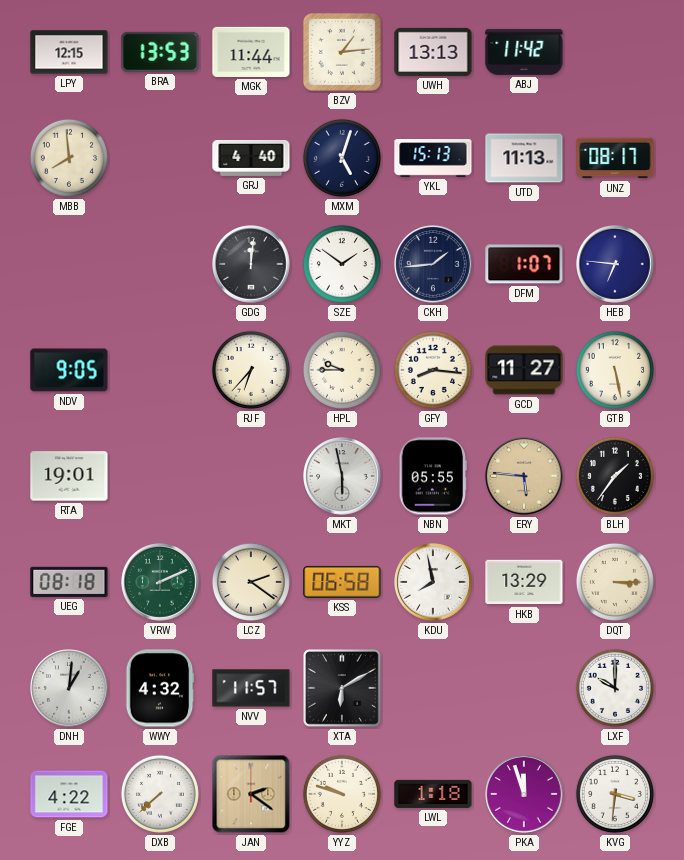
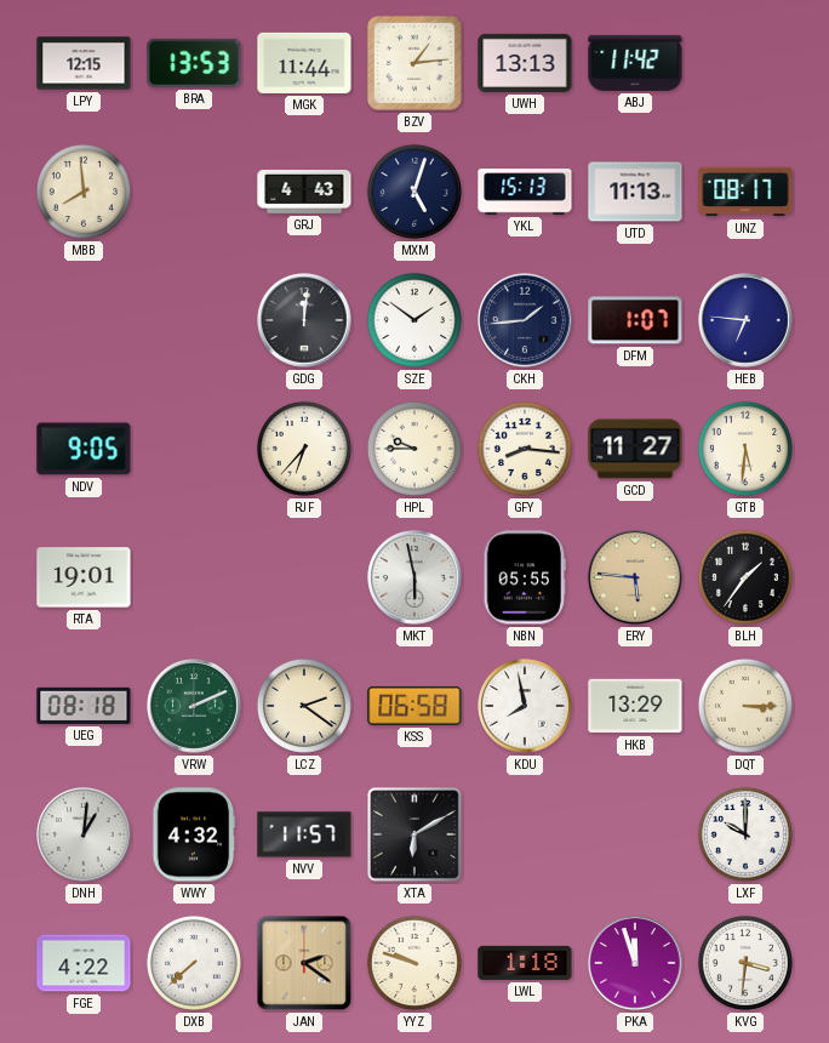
GRJ: 4:40 -> 4:43
GTB: 5:28 -> 5:31
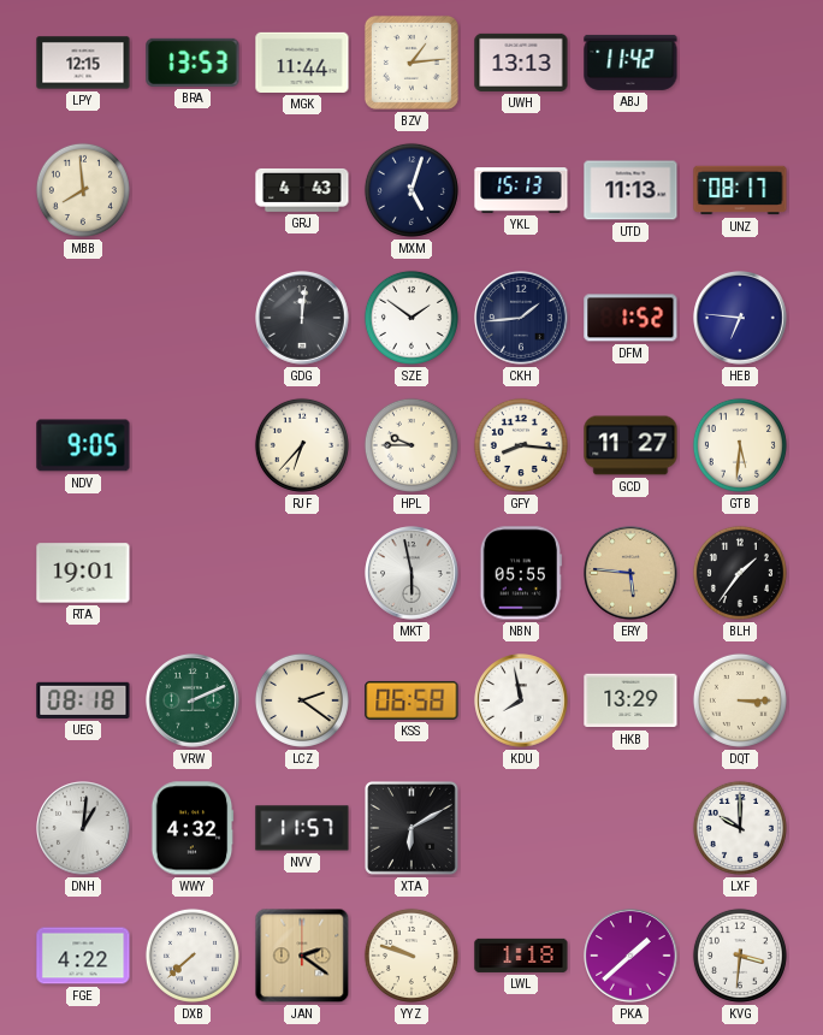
DFM: 1:07 -> 1:52
PKA: 11:57 -> 1:38
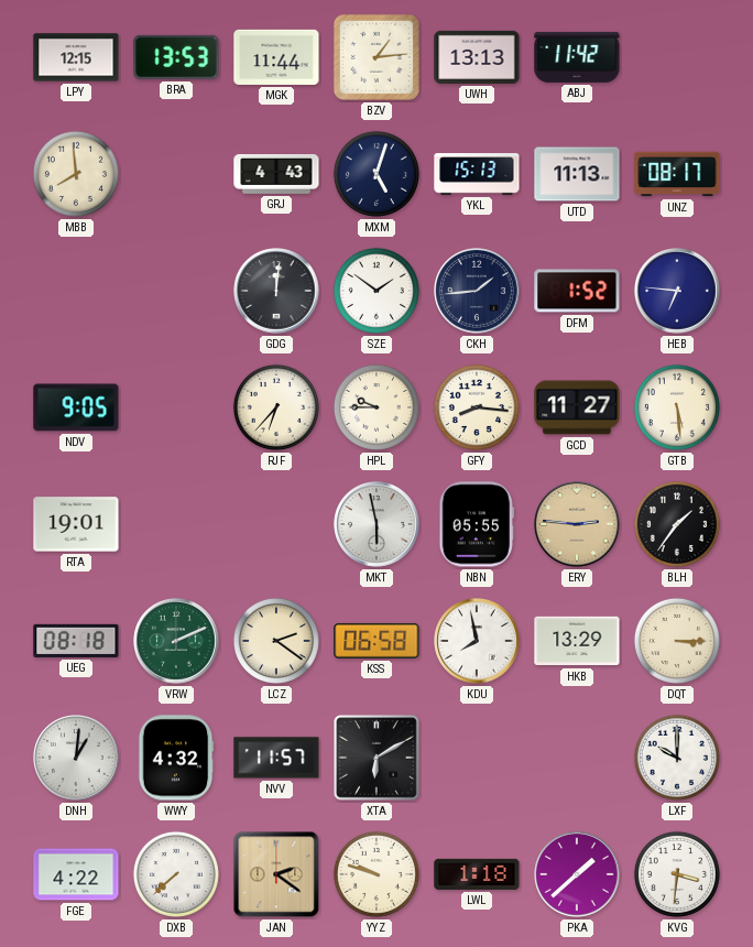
GTB: 5:31 -> 5:29
ERY: 5:46 -> 2:46
